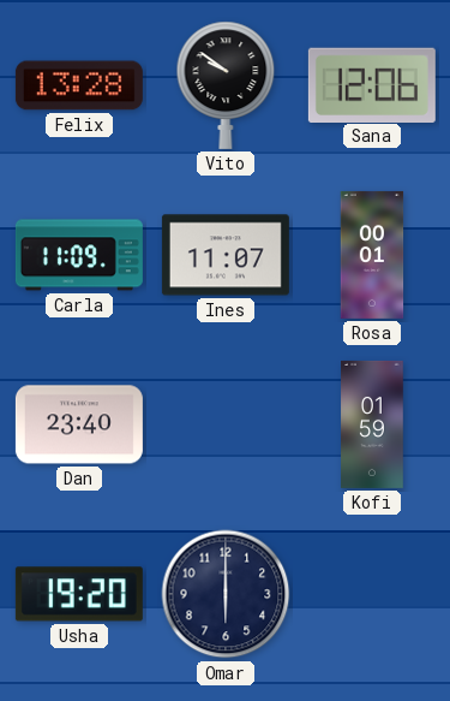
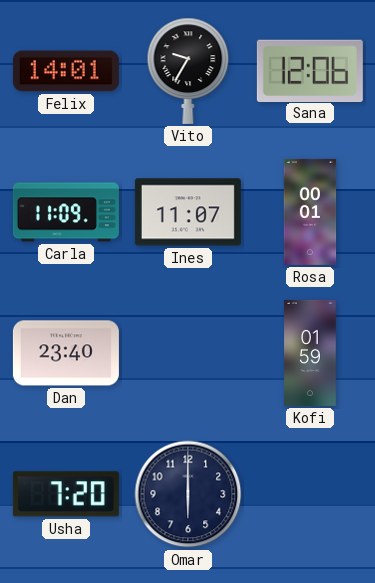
Felix: 13:28 -> 14:01
Vito: 9:51 -> 9:35
Usha: 19:20 -> 7:20
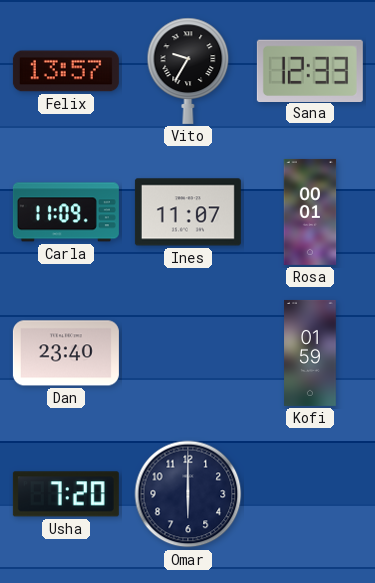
Felix: 14:01 -> 13:57
Sana: 12:06 -> 12:33
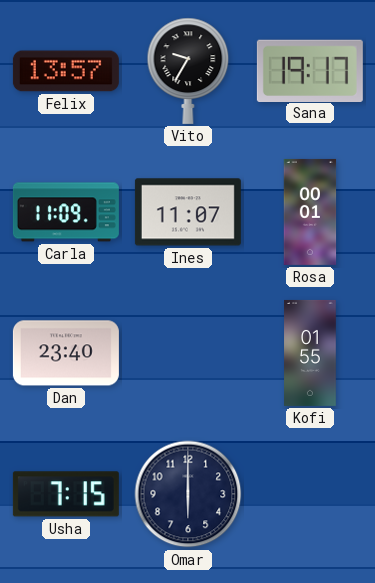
Sana: 12:33 -> 19:17
Kofi: 01:59 -> 01:55
Usha: 7:20 -> 7:15
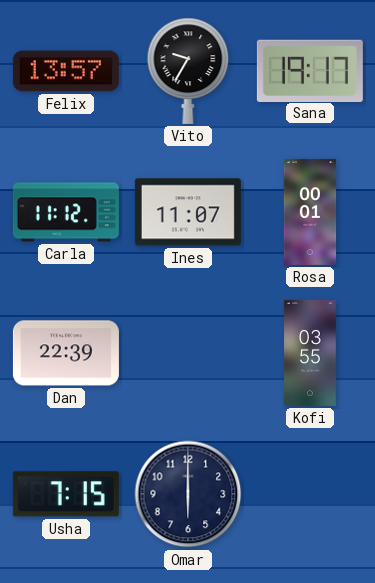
Carla: 11:09 -> 11:12
Dan: 23:40 -> 22:39
Kofi: 01:55 -> 03:55
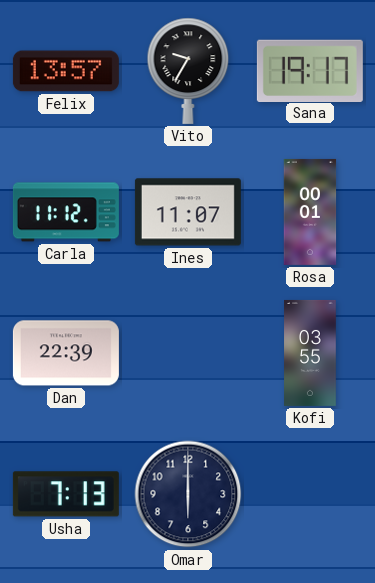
Usha: 7:15 -> 7:13
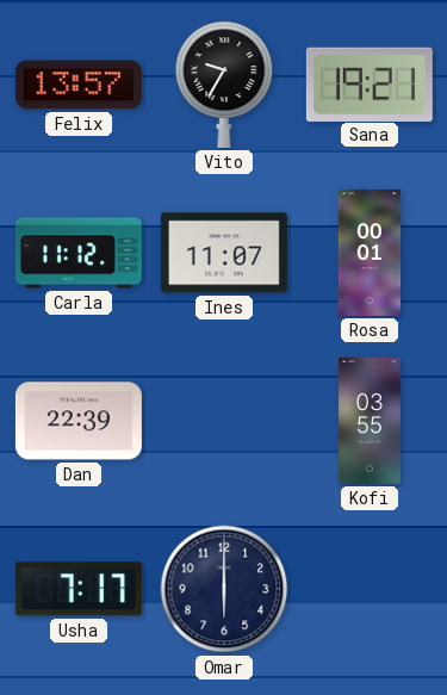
Sana: 19:17 -> 19:21
Usha: 7:13 -> 7:17
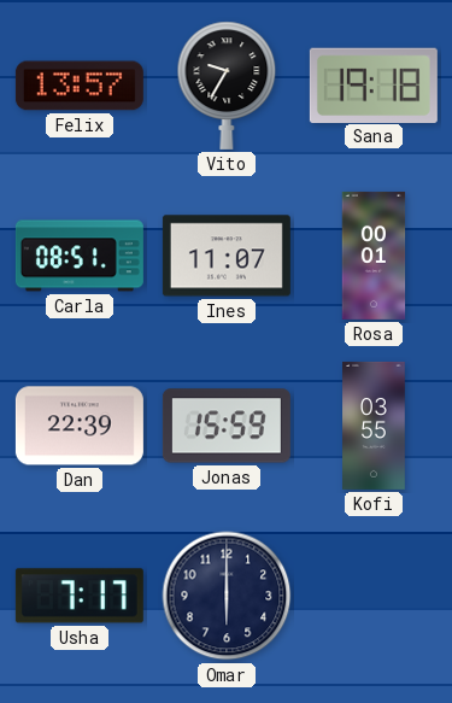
Sana: 19:21 -> 19:18
Carla: 11:12 -> 08:51
Jonas: none -> 15:59
